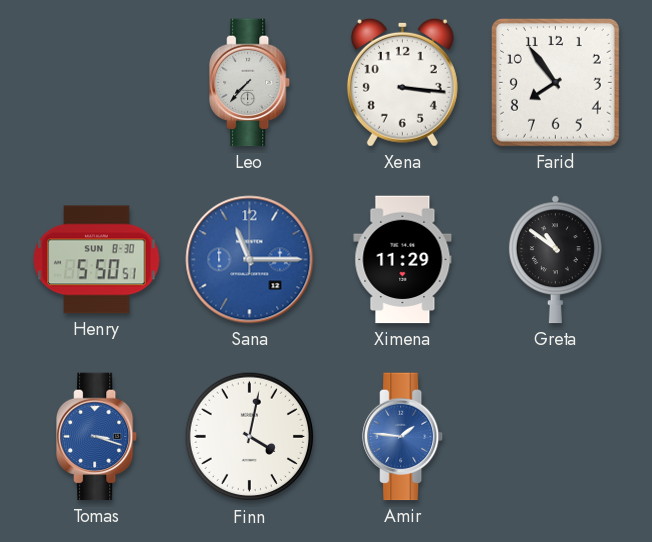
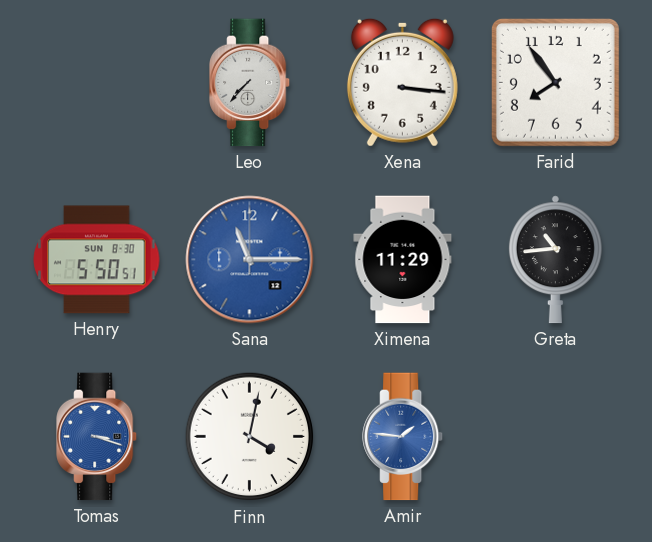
Greta: 10:51 -> 10:44
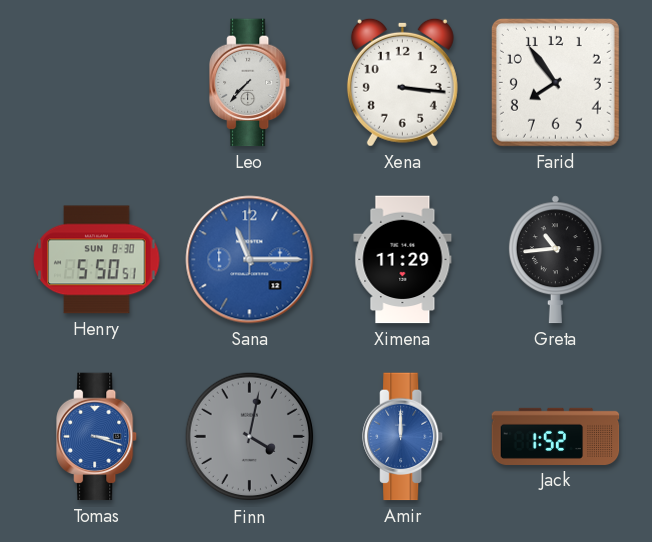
Finn dial: white -> grey
Amir: 1:46 -> 12:00
Jack: none -> 1:52
